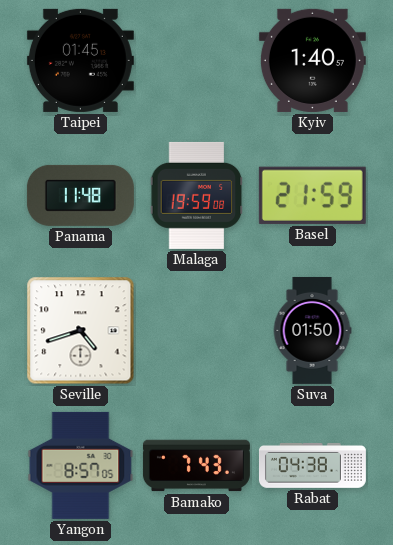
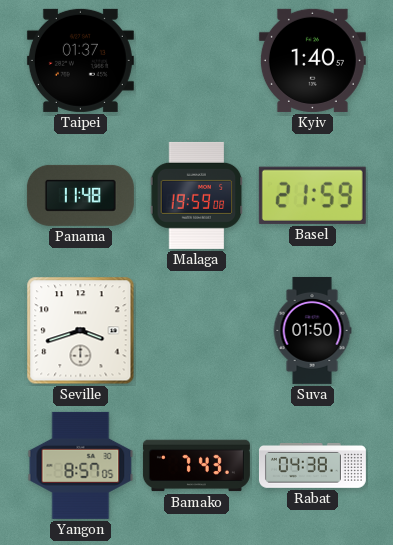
Taipei: 01:45 -> 01:37
Seville: 4:42 -> 3:42
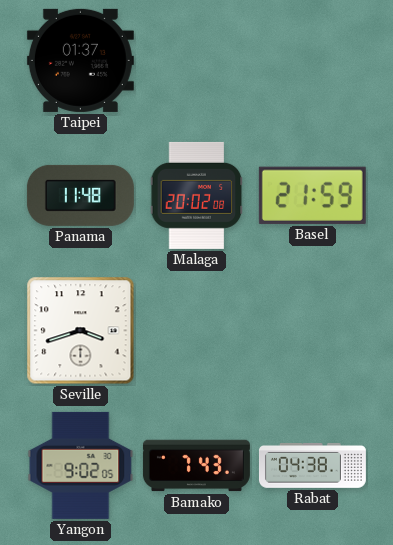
Kyiv: 1:40 -> none
Malaga: 19:59 -> 20:02
Suva: 01:50 -> none
Yangon: 8:57 -> 9:02
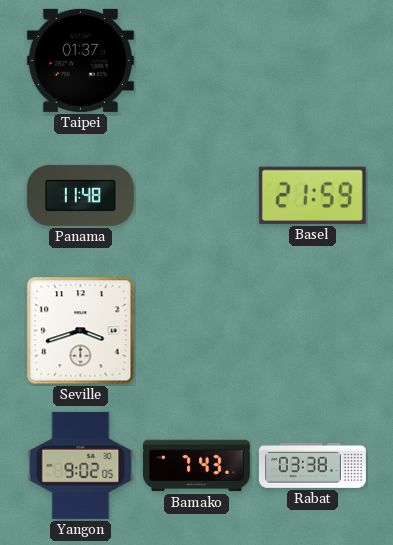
Malaga: 20:02 -> none
Rabat: 04:38 -> 03:38
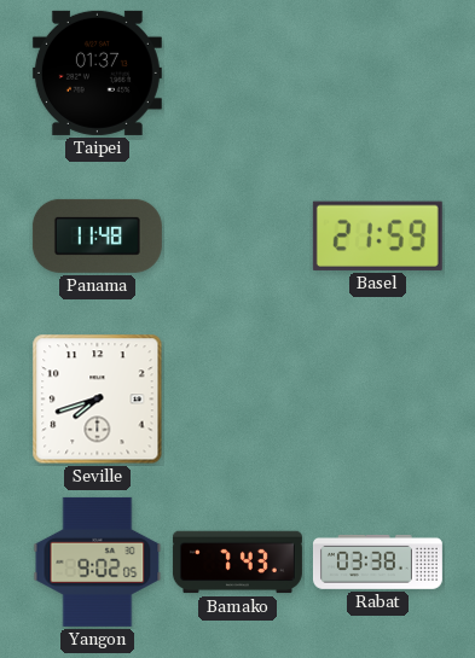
Seville: 3:42 -> 7:42
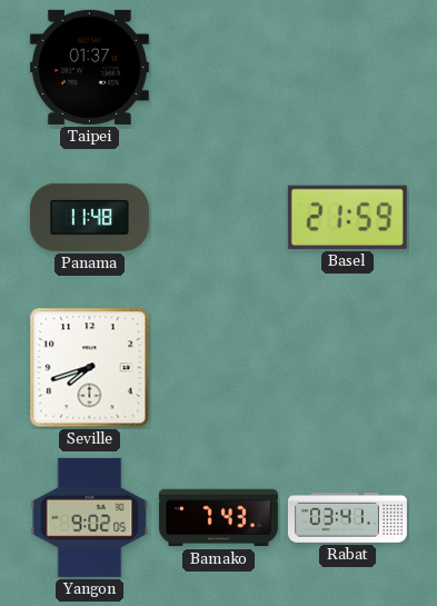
Rabat: 03:38 -> 03:41
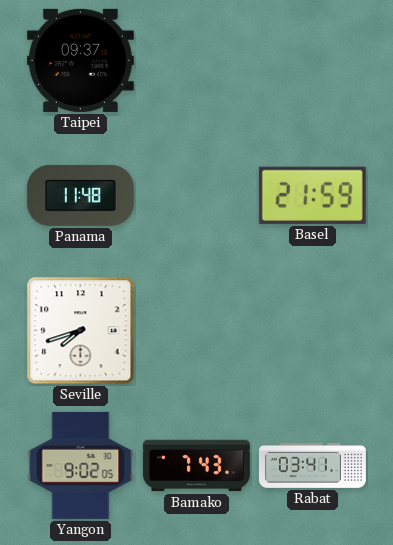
Taipei: 01:37 -> 09:37
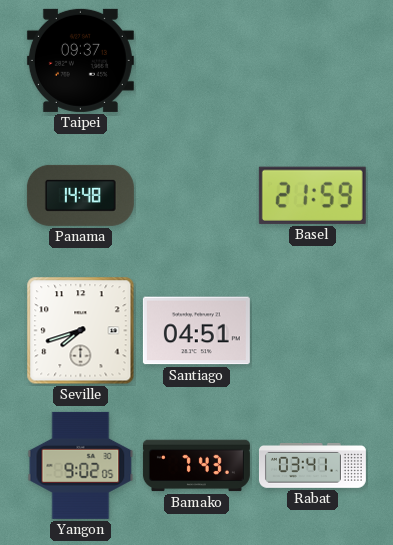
Panama: 11:48 -> 14:48
Santiago: none -> 04:51
